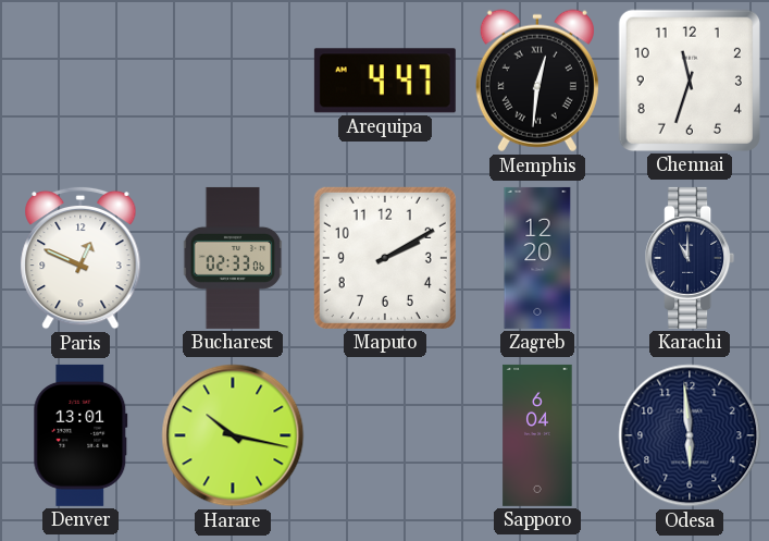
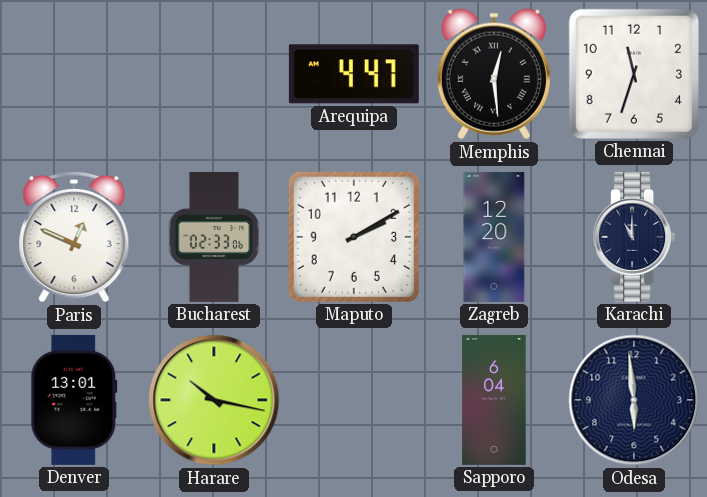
Memphis: 12:31 -> 12:29
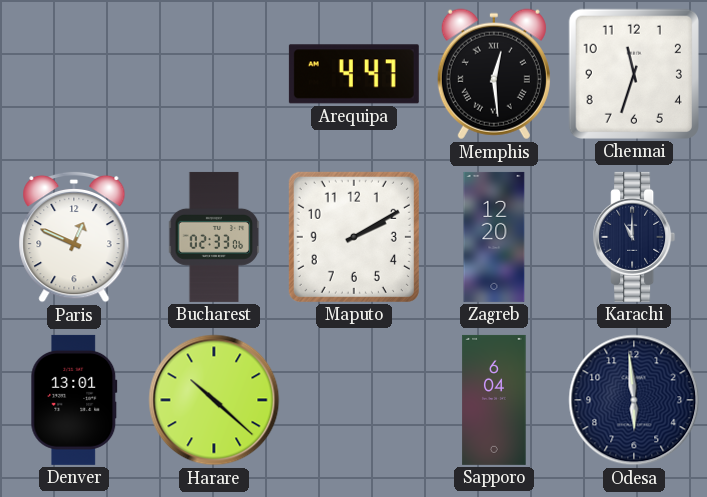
Harare: 10:17 -> 10:22
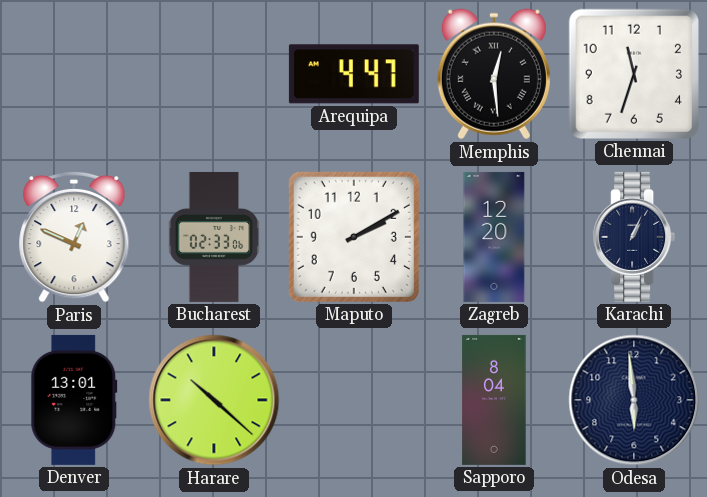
Karachi: 11:00 -> 1:04
Sapporo: 6:04 -> 8:04
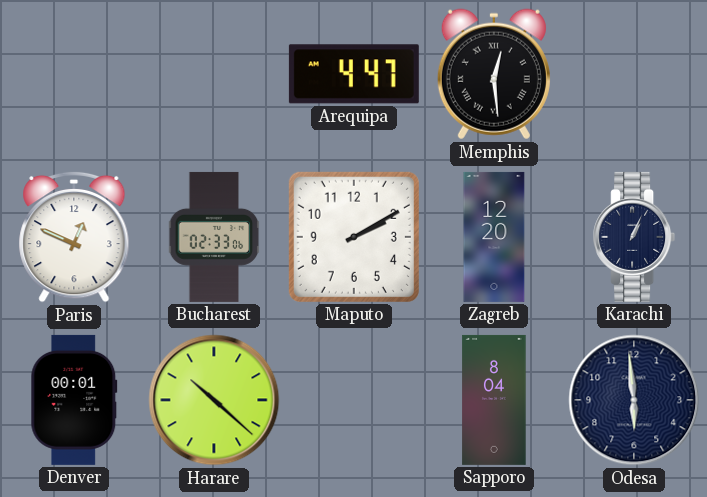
Chennai: 11:33 -> none
Denver: 13:01 -> 00:01
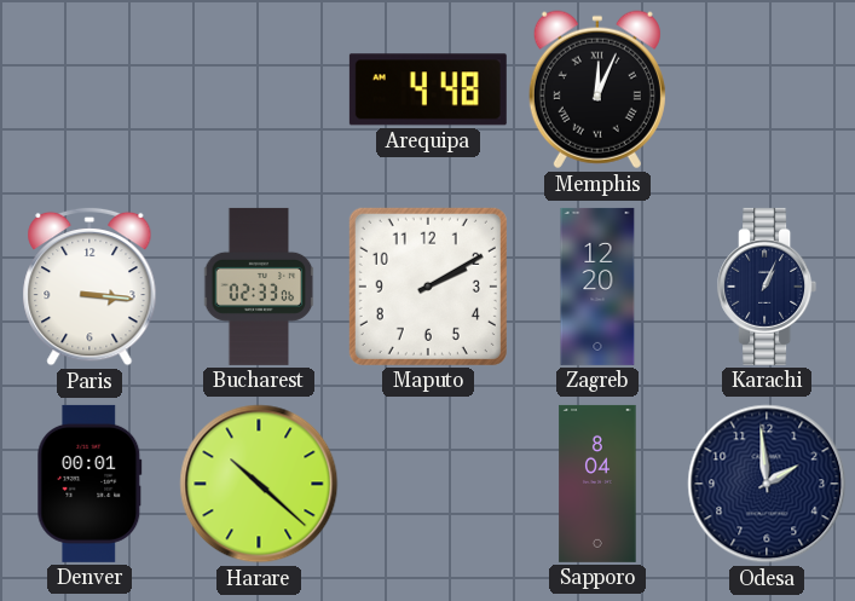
Arequipa: 4:47 -> 4:48
Memphis: 12:29 -> 12:04
Paris: 12:49 -> 3:16
Odesa: 5:59 -> 1:59
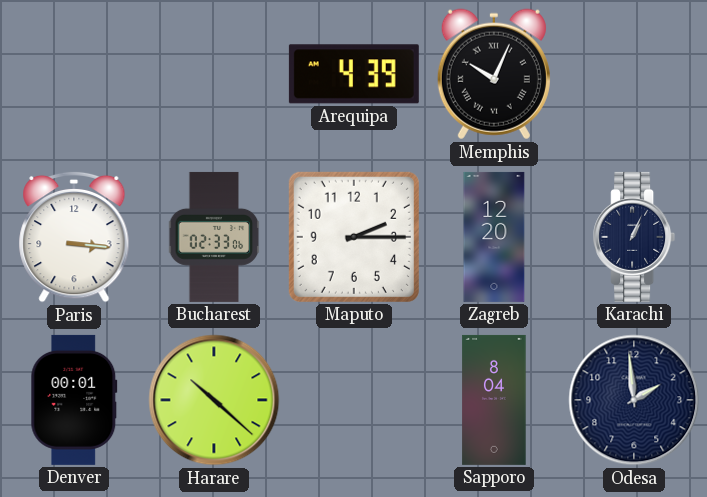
Arequipa: 4:48 -> 4:39
Memphis: 12:04 -> 10:04
Maputo: 2:10 -> 2:15
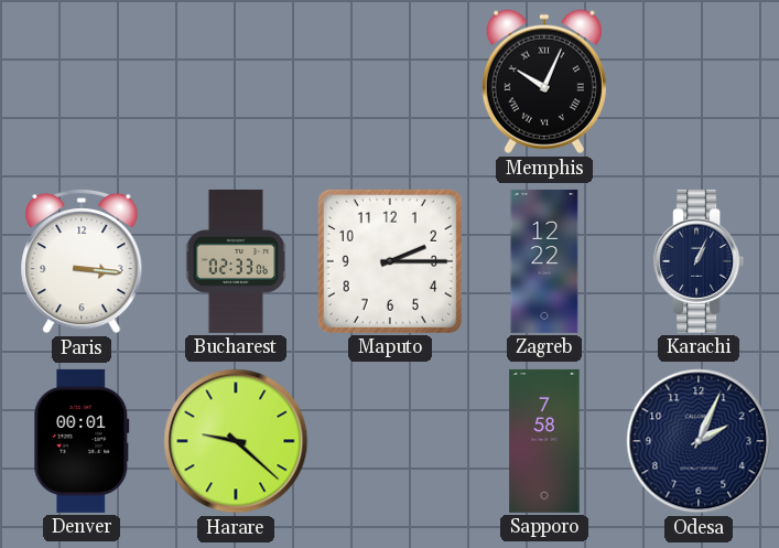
Arequipa: 4:39 -> none
Zagreb: 12:20 -> 12:22
Harare: 10:22 -> 9:22
Sapporo: 8:04 -> 7:58
Odesa: 1:59 -> 2:04
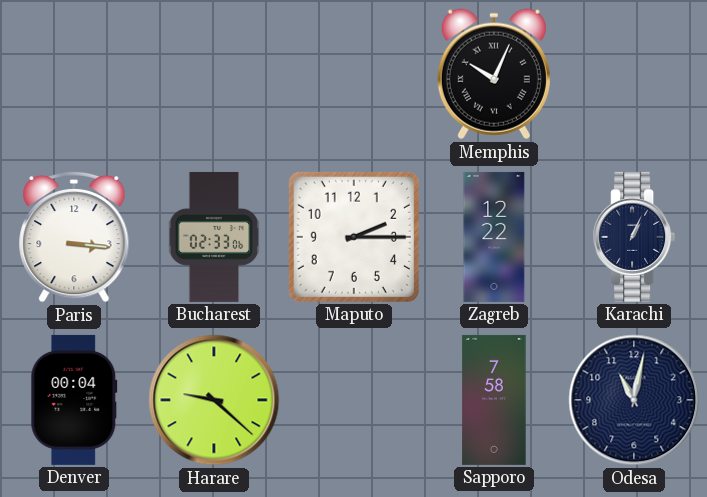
Denver: 00:01 -> 00:04
Odesa: 2:04 -> 11:02
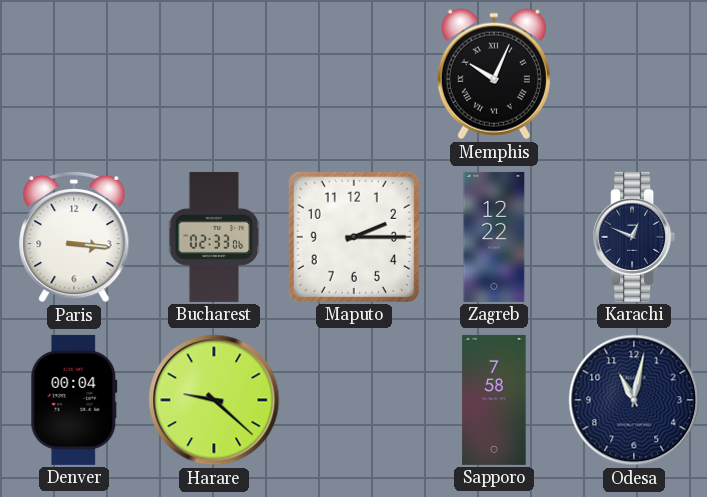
Karachi: 1:04 -> 12:49
